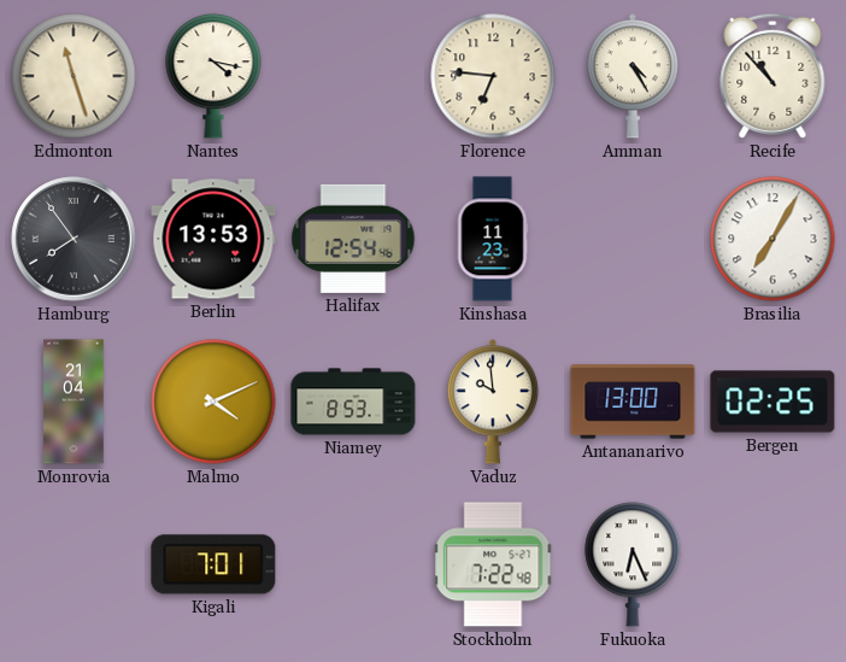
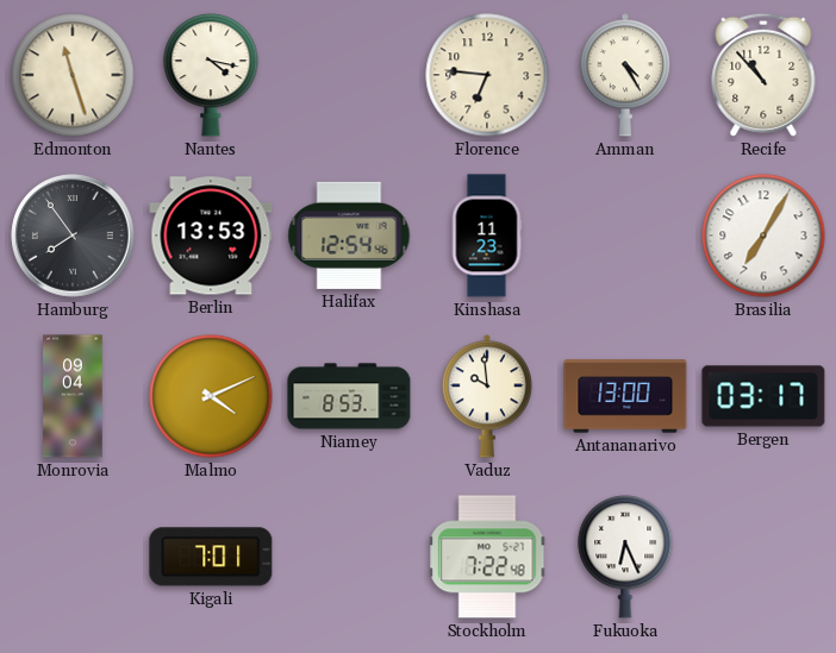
Monrovia: 21:04 -> 09:04
Bergen: 02:25 -> 03:17
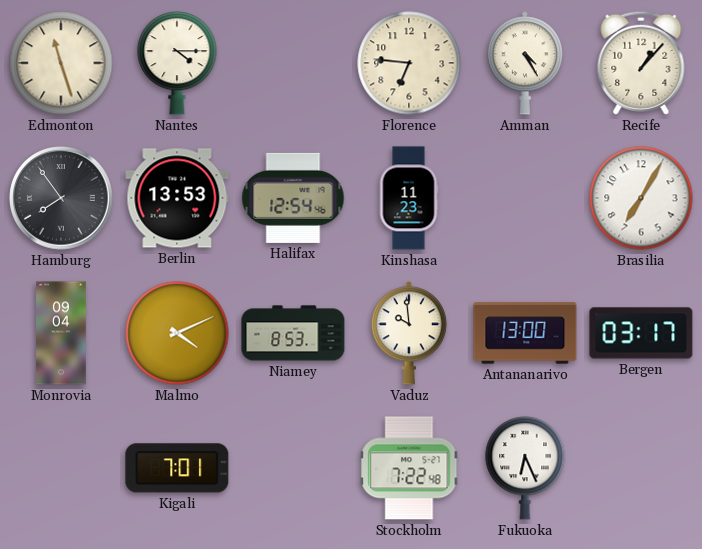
Nantes: 4:17 -> 4:15
Recife: 10:53 -> 1:07
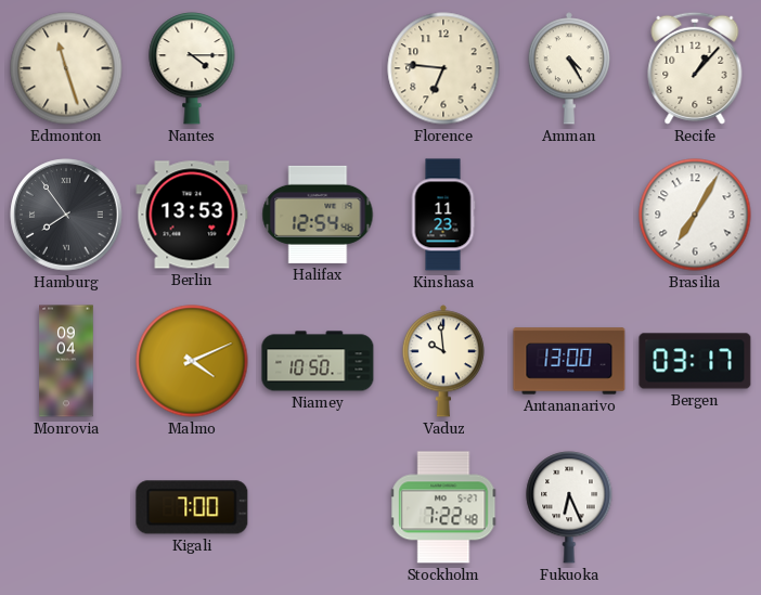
Niamey: 8:53 -> 10:50
Kigali: 7:01 -> 7:00
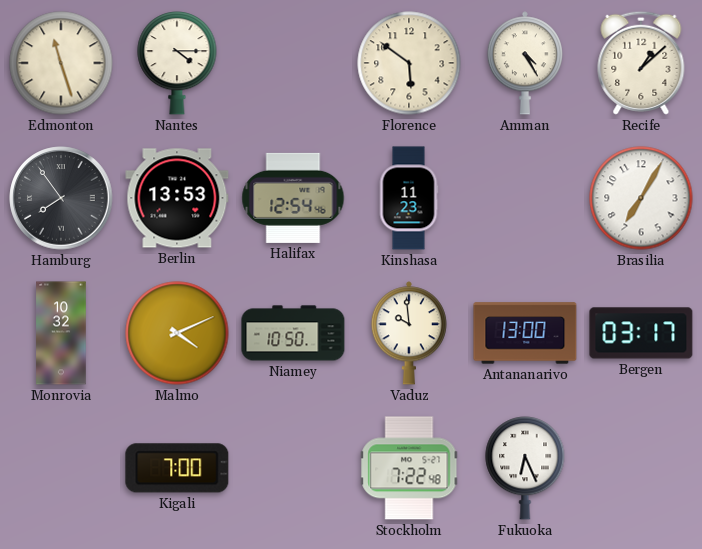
Florence: 6:46 -> 5:51
Recife: 1:07 -> 1:08
Monrovia: 09:04 -> 10:32
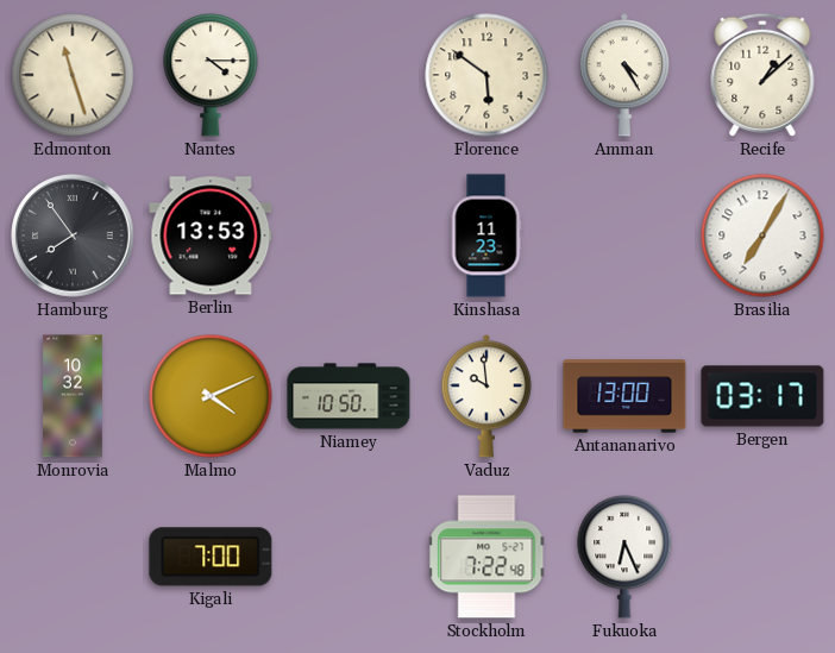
Halifax: 12:54 -> none
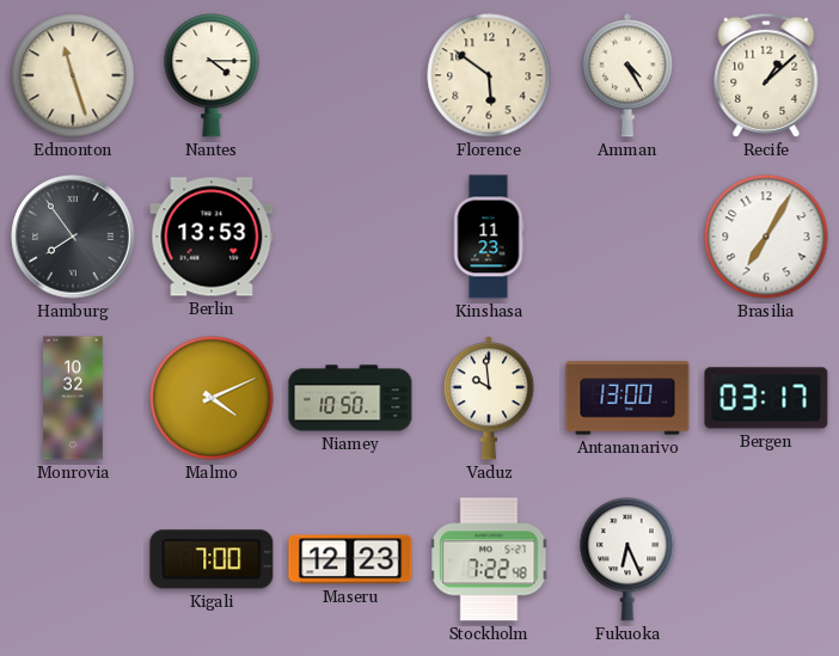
Maseru: none -> 12:23
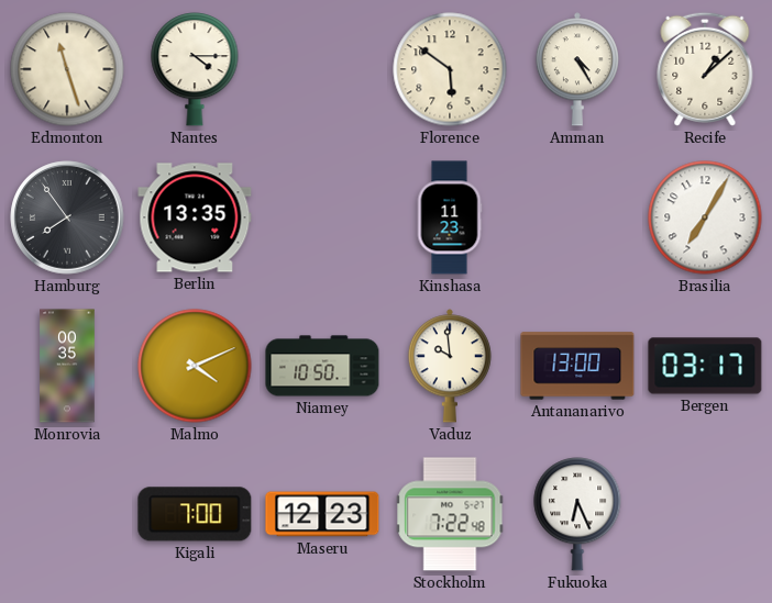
Berlin: 13:53 -> 13:35
Monrovia: 10:32 -> 00:35
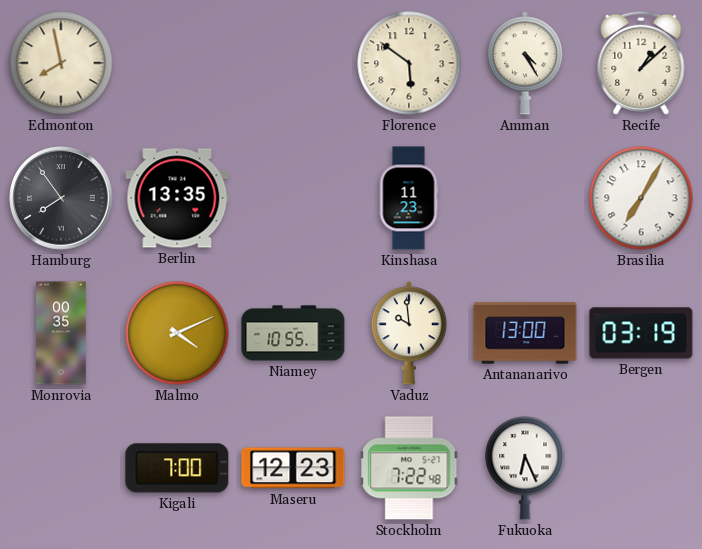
Edmonton: 11:27 -> 7:58
Nantes: 4:15 -> none
Niamey: 10:50 -> 10:55
Bergen: 03:17 -> 03:19
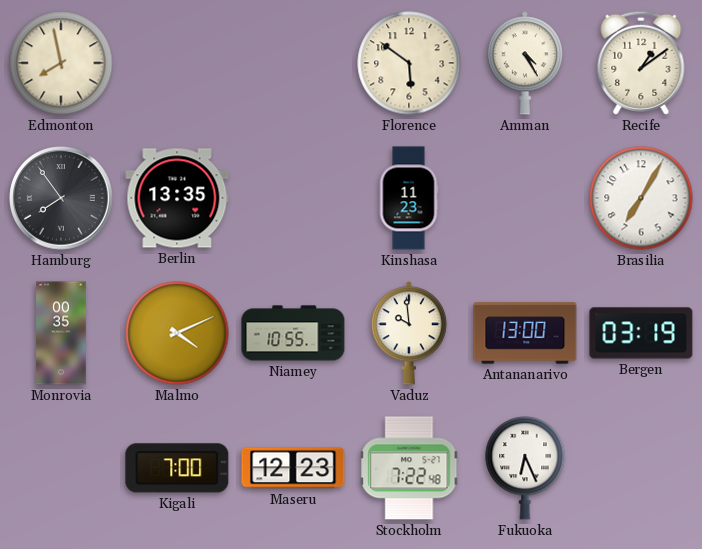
Recife: 1:08 -> 1:09
